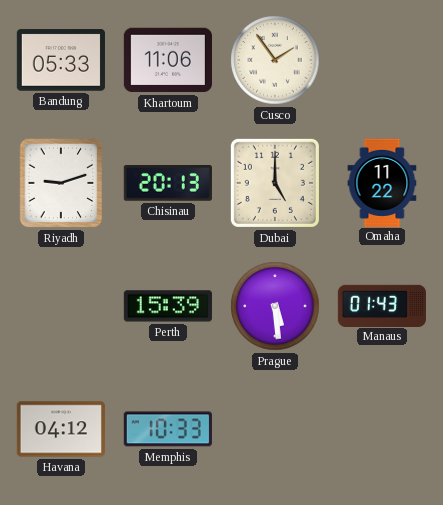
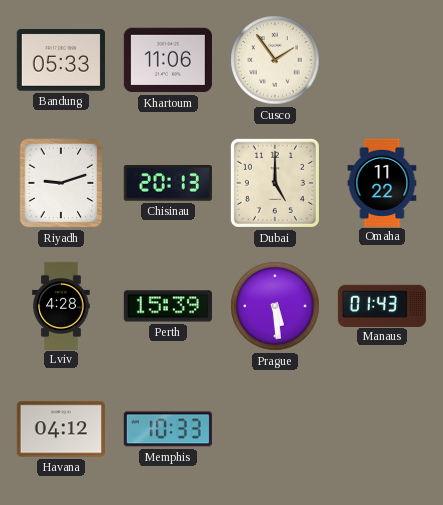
Lviv: none -> 4:28
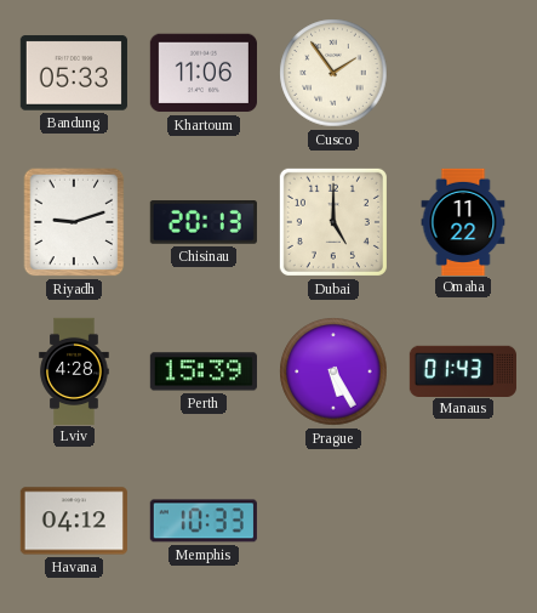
Prague: 5:29 -> 5:25
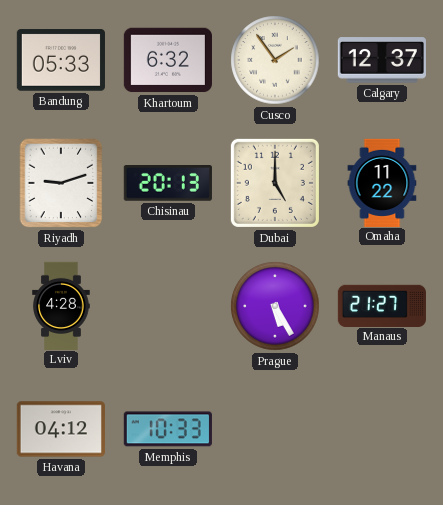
Khartoum: 11:06 -> 6:32
Calgary: none -> 12:37
Perth: 15:39 -> none
Manaus: 01:43 -> 21:27
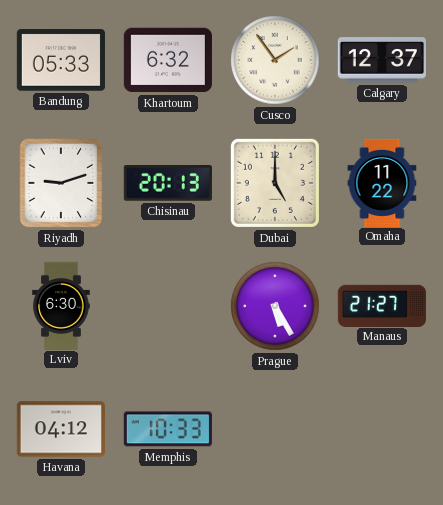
Lviv: 4:28 -> 6:30
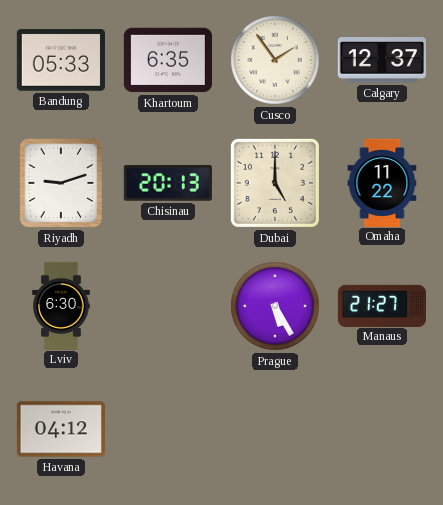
Khartoum: 6:32 -> 6:35
Memphis: 10:33 -> none
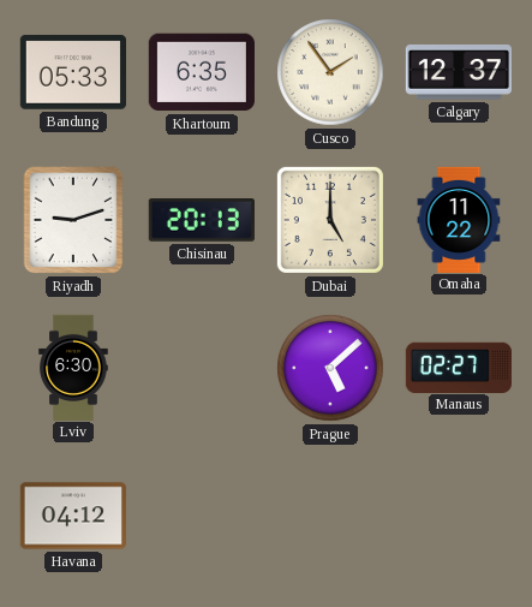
Prague: 5:25 -> 5:08
Manaus: 21:27 -> 02:27
